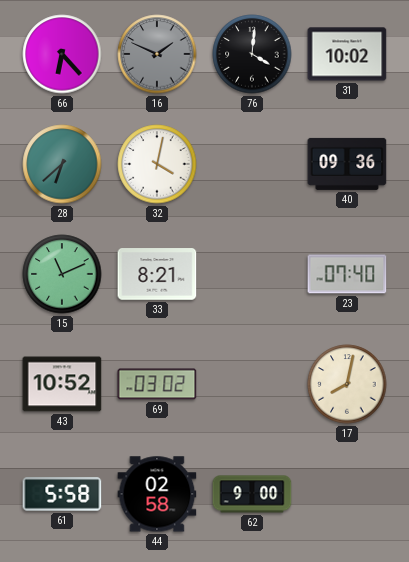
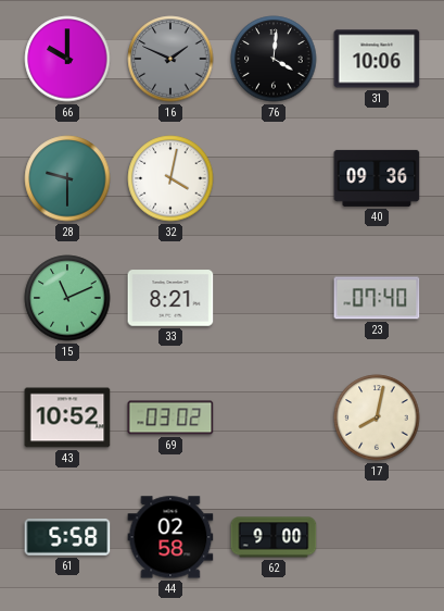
66: 6:23 -> 10:00
31: 10:02 -> 10:06
28: 6:38 -> 9:30
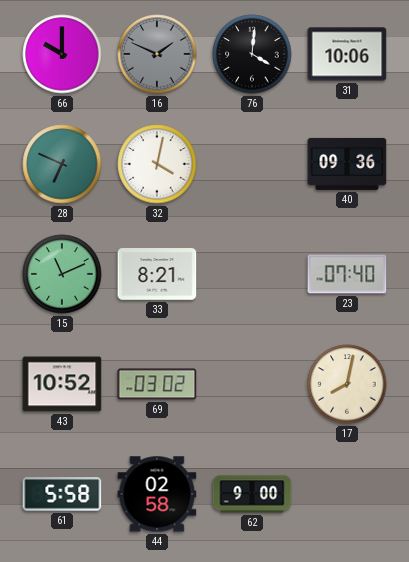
28: 9:30 -> 6:49
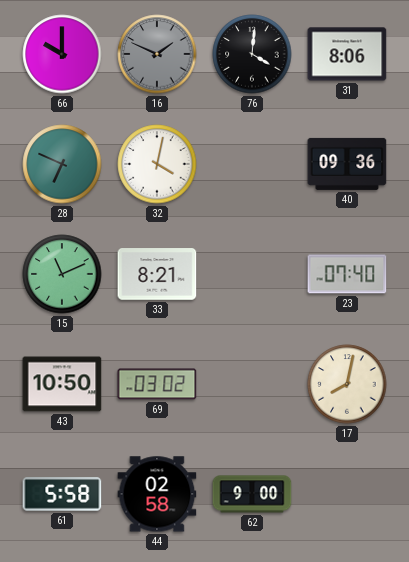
31: 10:06 -> 8:06
43: 10:52 -> 10:50
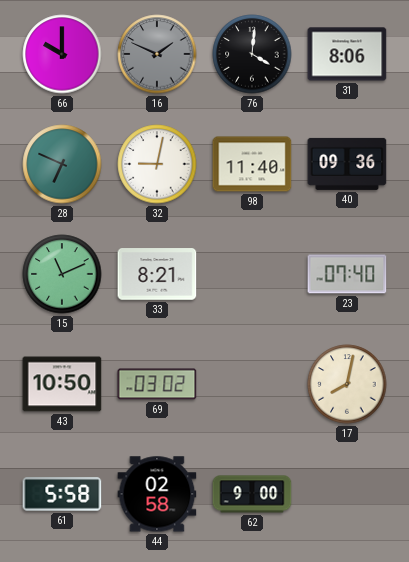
32: 4:02 -> 9:02
98: none -> 11:40
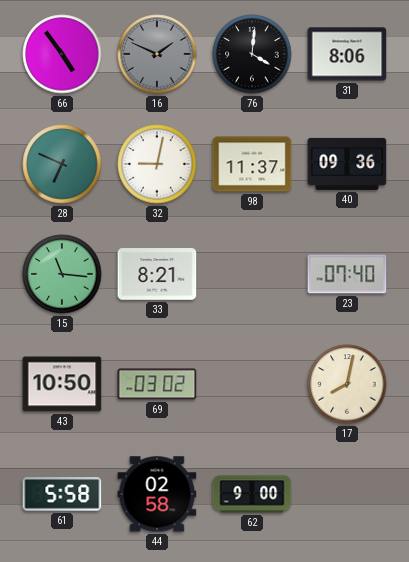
66: 10:00 -> 4:54
98: 11:40 -> 11:37
15: 11:11 -> 11:16
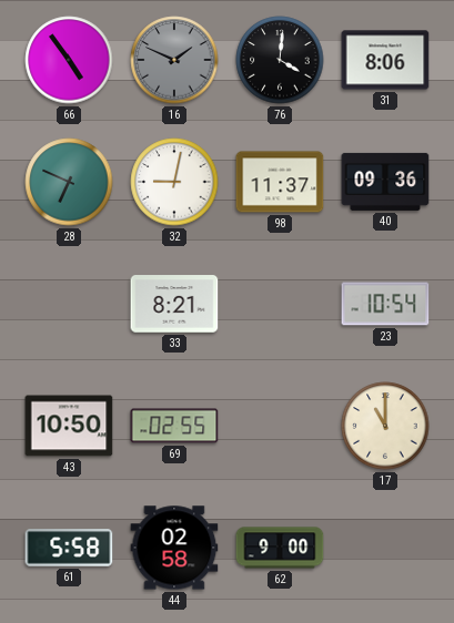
15: 11:16 -> none
23: 07:40 -> 10:54
69: 03:02 -> 02:55
17: 8:02 -> 11:00
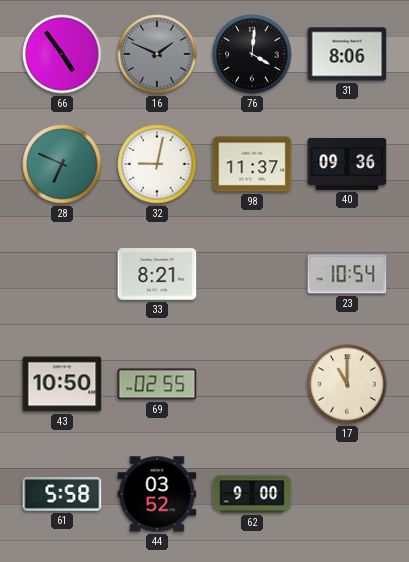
44: 02:58 -> 03:52
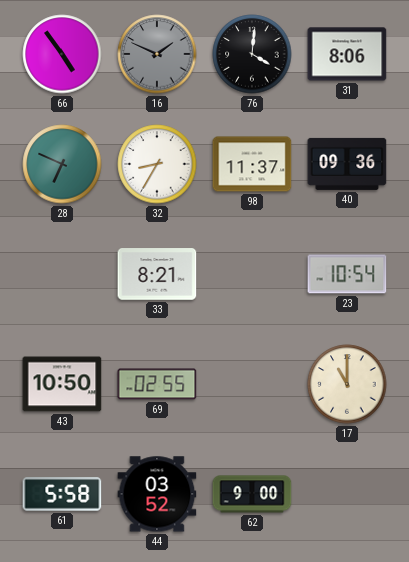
32: 9:02 -> 8:35
